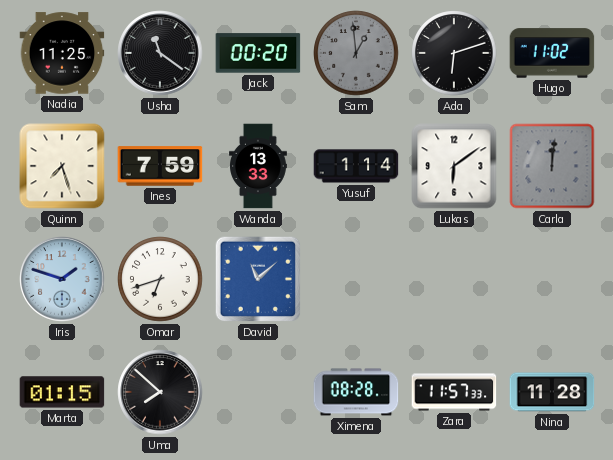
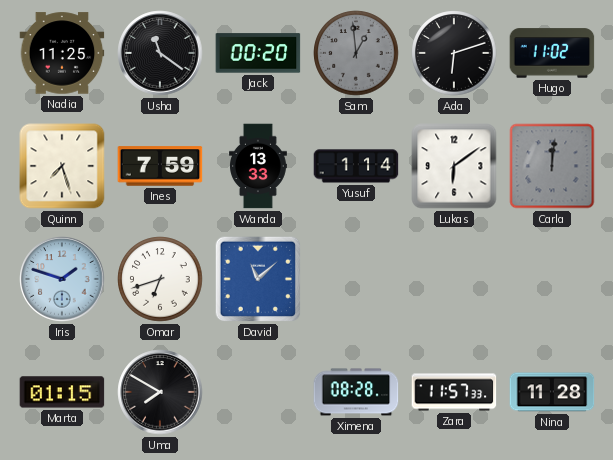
Uma: 7:52 -> 7:50
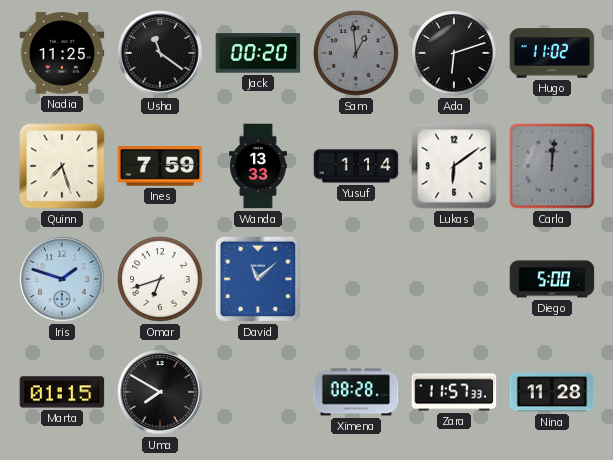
Diego: none -> 5:00
